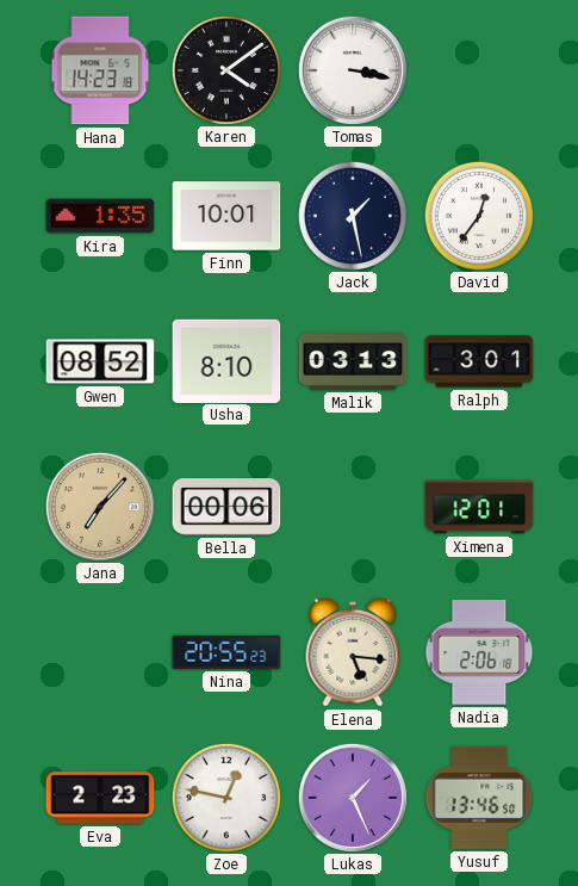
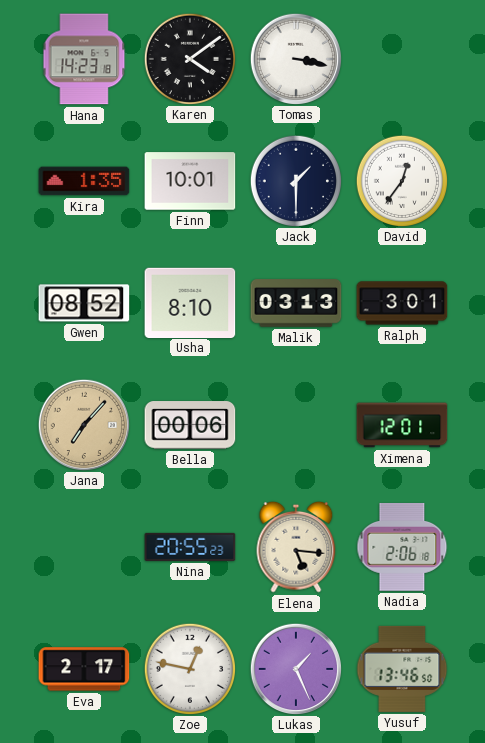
Jack: 1:28 -> 1:30
Eva: 2:23 -> 2:17
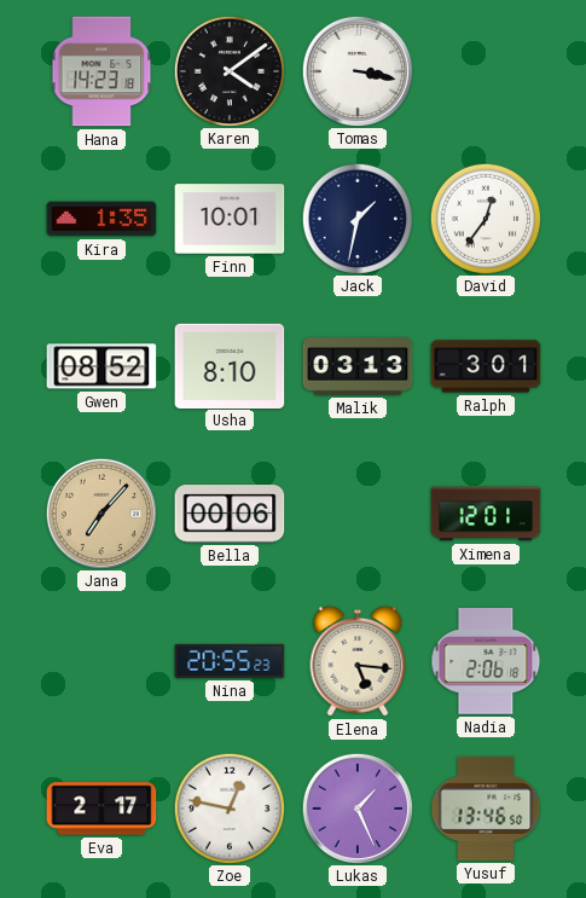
Jack: 1:30 -> 1:32
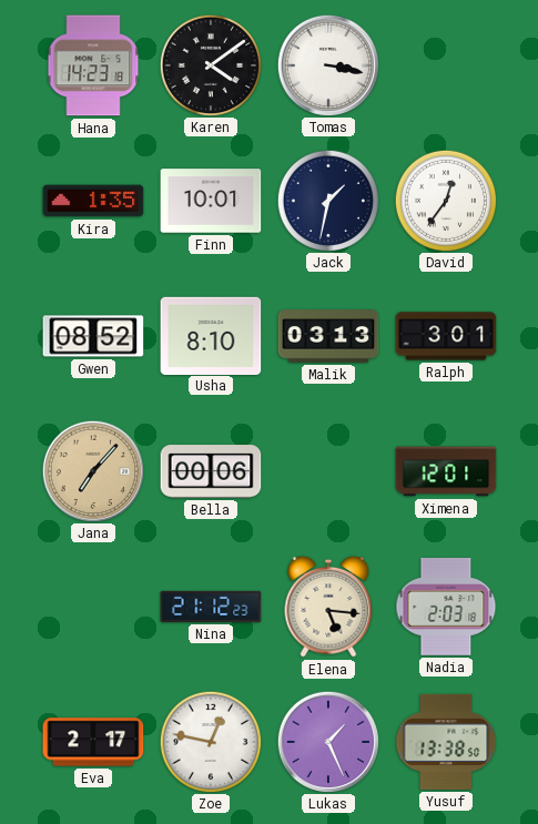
Nina: 20:55 -> 21:12
Nadia: 2:06 -> 2:03
Yusuf: 13:46 -> 13:38
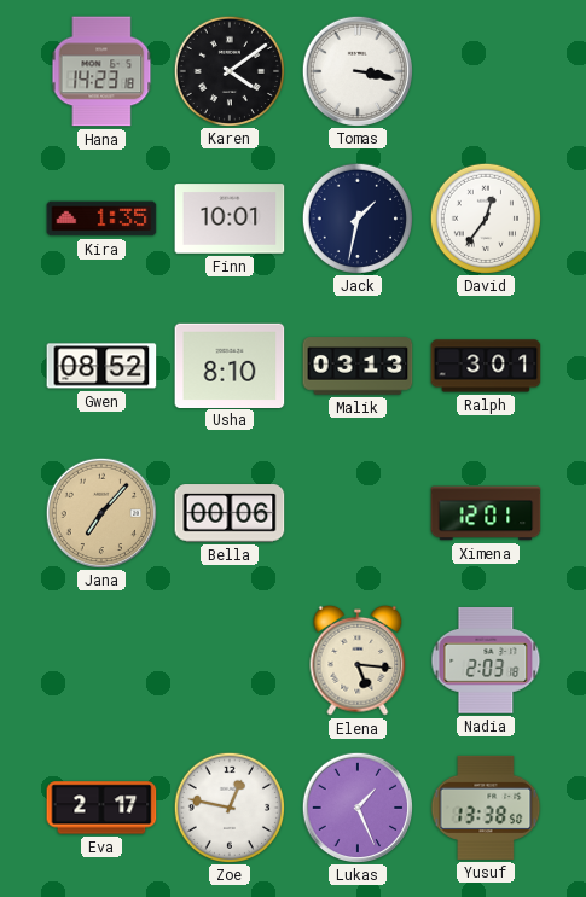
Nina: 21:12 -> none
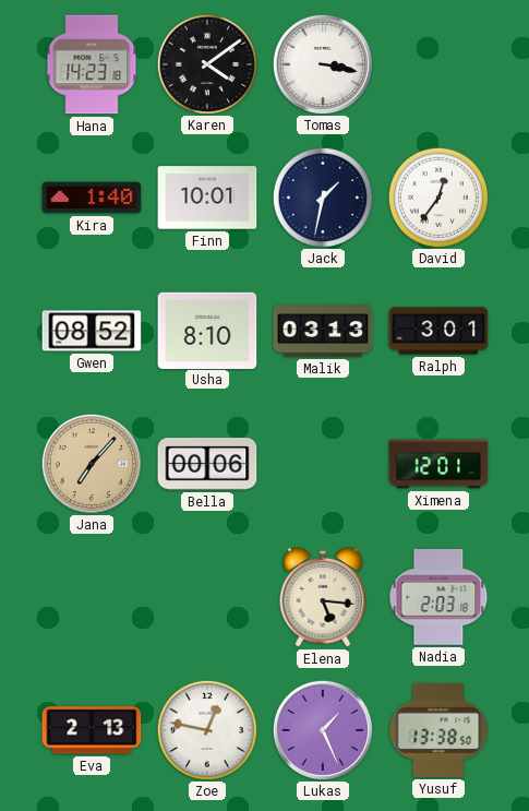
Kira: 1:35 -> 1:40
Eva: 2:17 -> 2:13
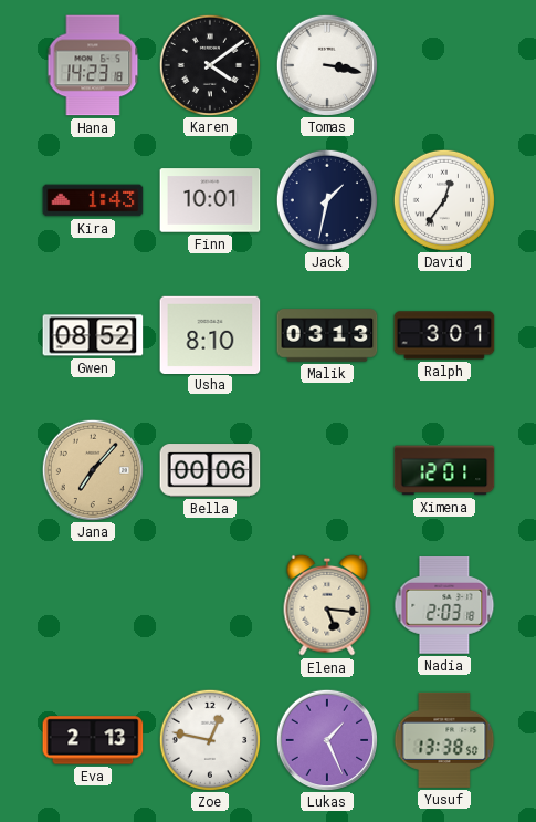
Kira: 1:40 -> 1:43
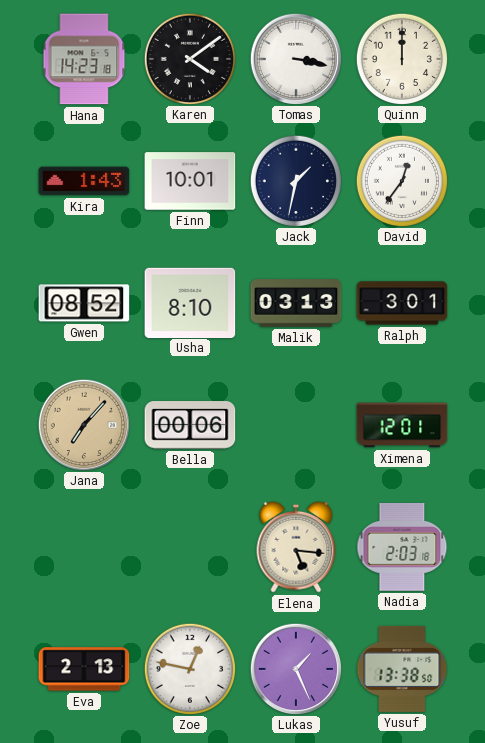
Quinn: none -> 12:00
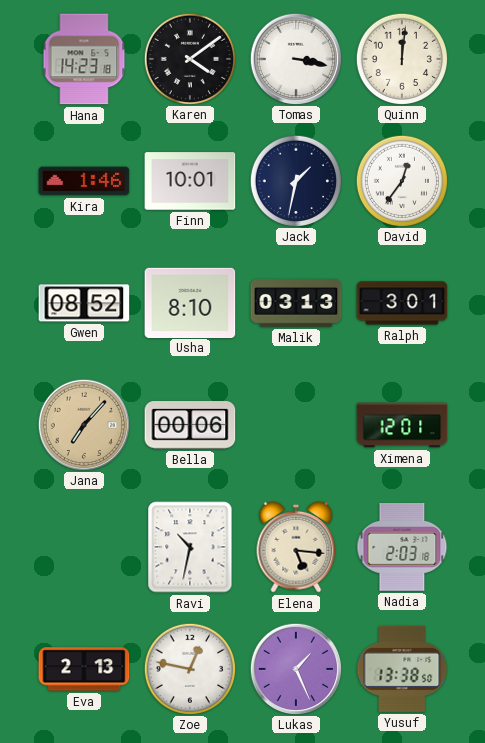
Quinn: 12:00 -> 12:01
Kira: 1:43 -> 1:46
Ravi: none -> 10:32
